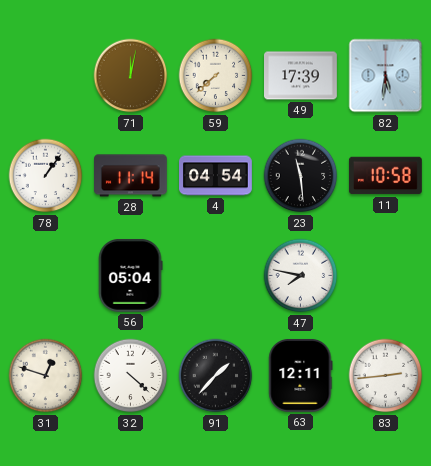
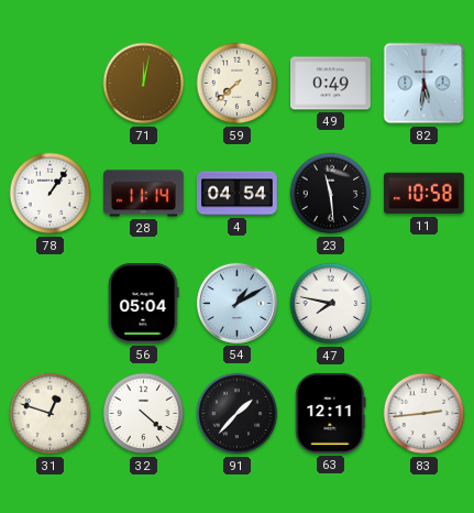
49: 17:39 -> 0:49
54: none -> 1:10
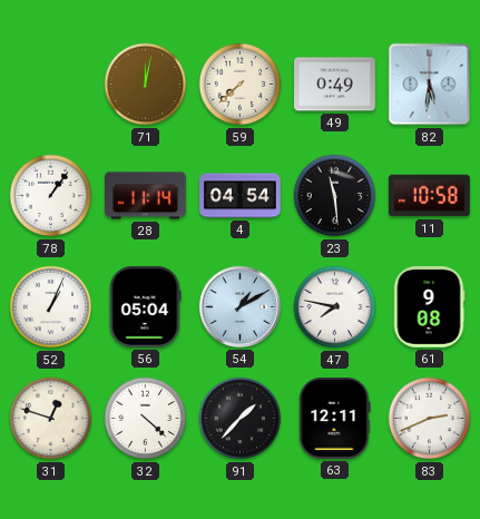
52: none -> 1:04
61: none -> 9:08
83: 2:44 -> 2:41
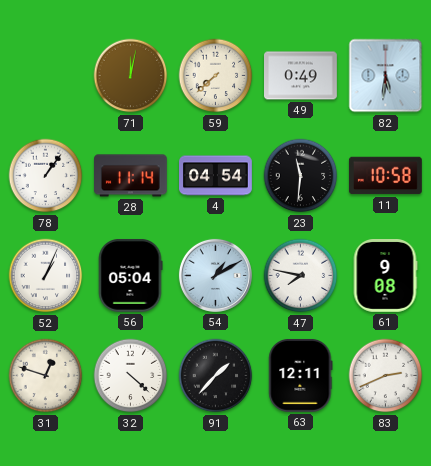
23: 11:29 -> 11:31
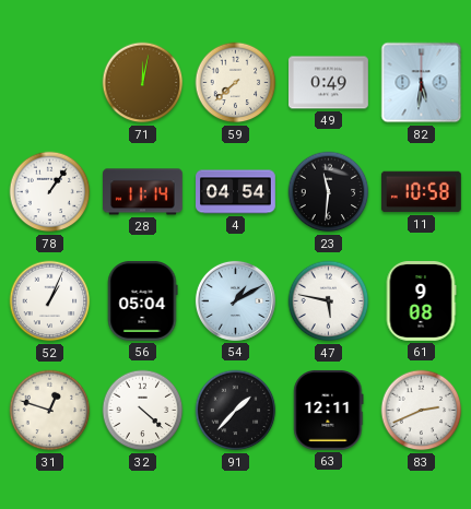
47: 7:47 -> 5:47
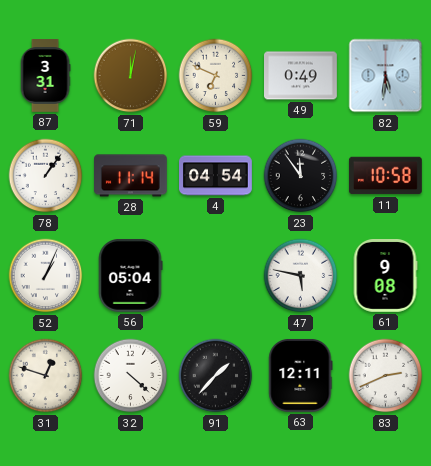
87: none -> 3:31
59: 7:38 -> 6:49
23: 11:31 -> 11:54
54: 1:10 -> none
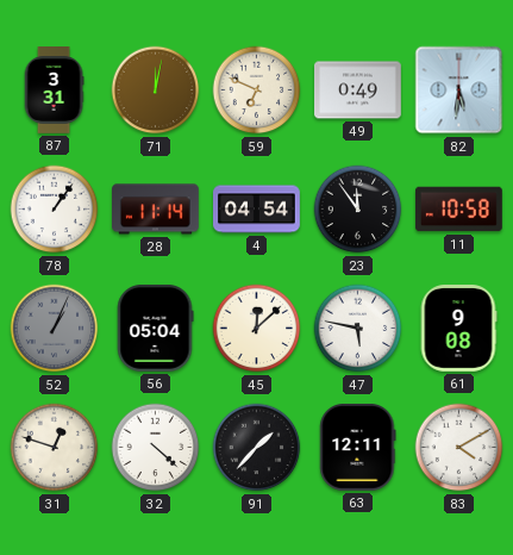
52 dial: white -> grey
45: none -> 12:08
83: 2:41 -> 4:10
